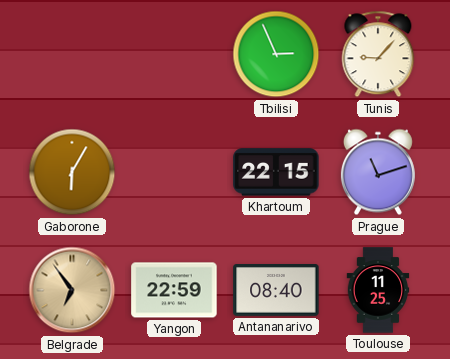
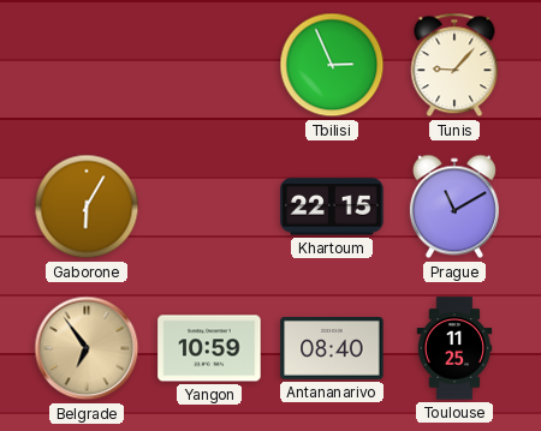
Prague: 11:12 -> 11:10
Yangon: 22:59 -> 10:59
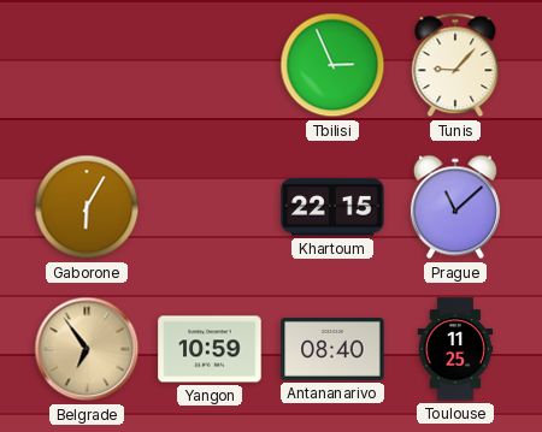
Prague: 11:10 -> 11:08
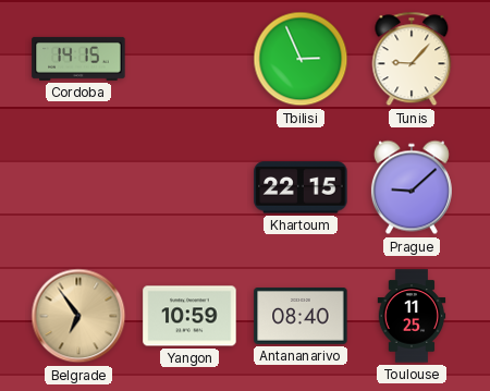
Cordoba: none -> 14:15
Gaborone: 6:05 -> none
Prague: 11:08 -> 9:08
